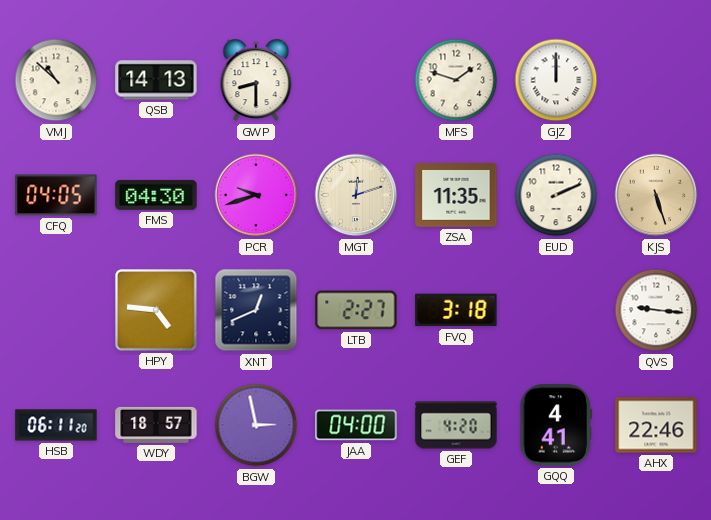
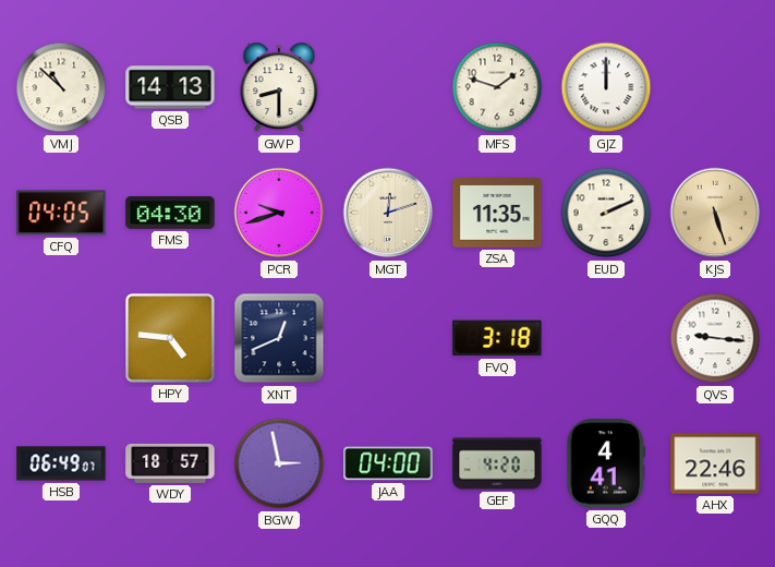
LTB: 2:27 -> none
HSB: 06:11 -> 06:49
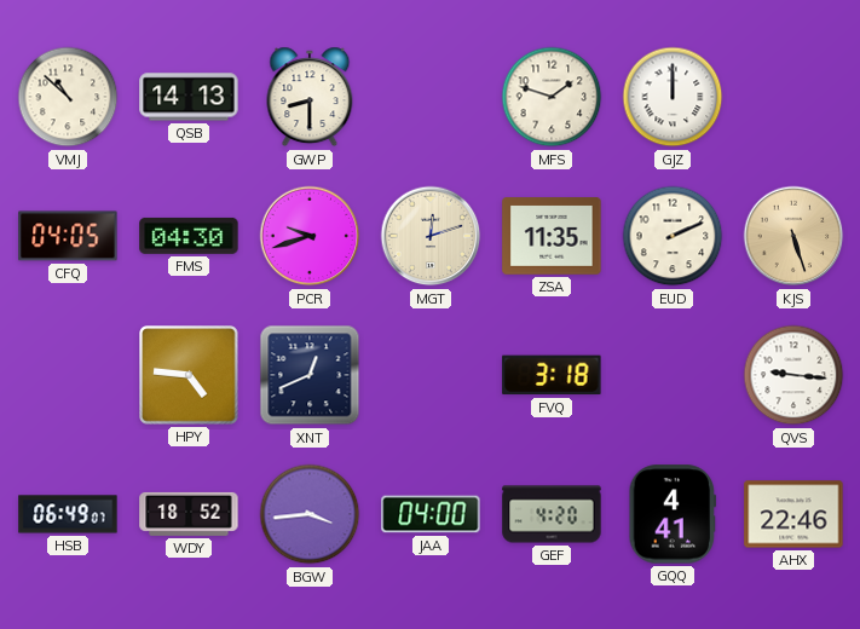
WDY: 18:57 -> 18:52
BGW: 2:58 -> 3:44
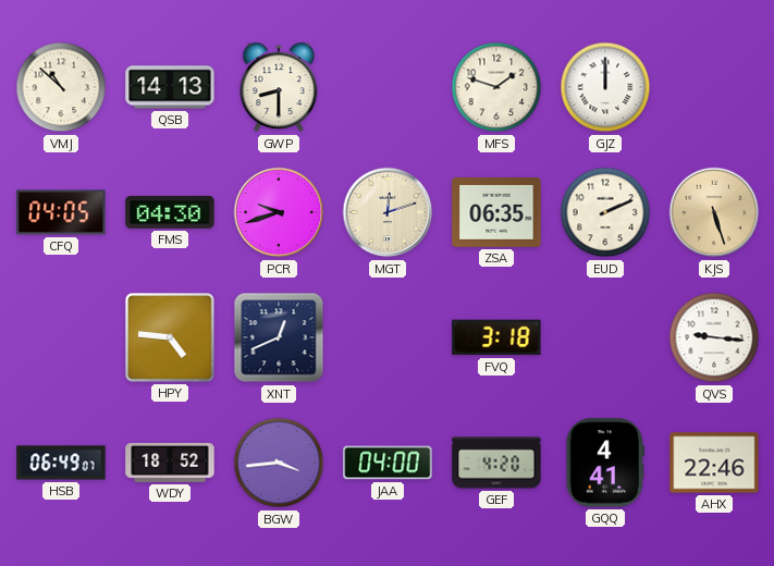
ZSA: 11:35 -> 06:35
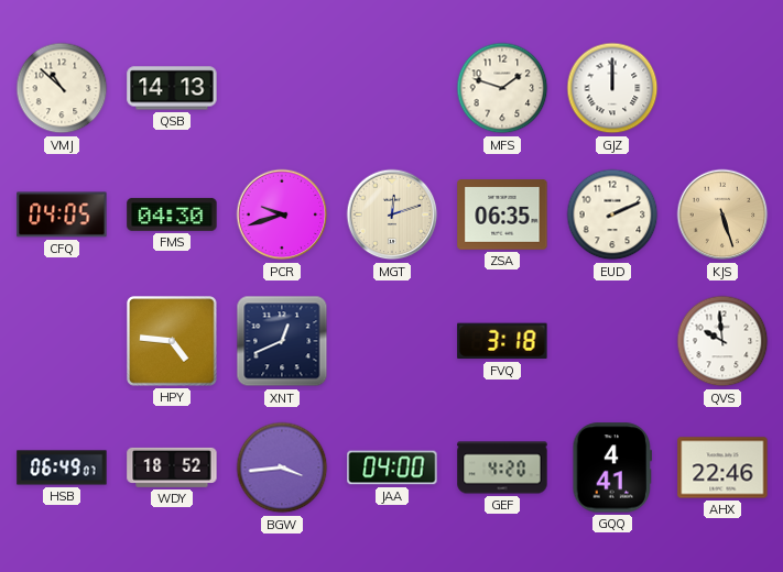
GWP: 8:30 -> none
QVS: 9:16 -> 9:59
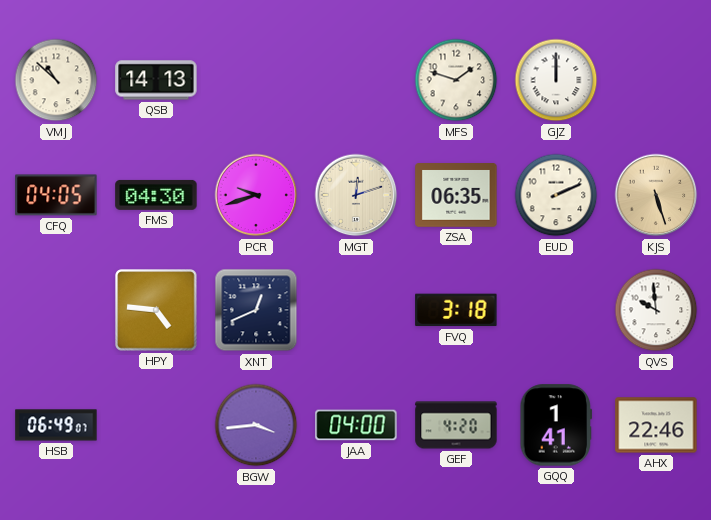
WDY: 18:52 -> none
GQQ: 4:41 -> 1:41
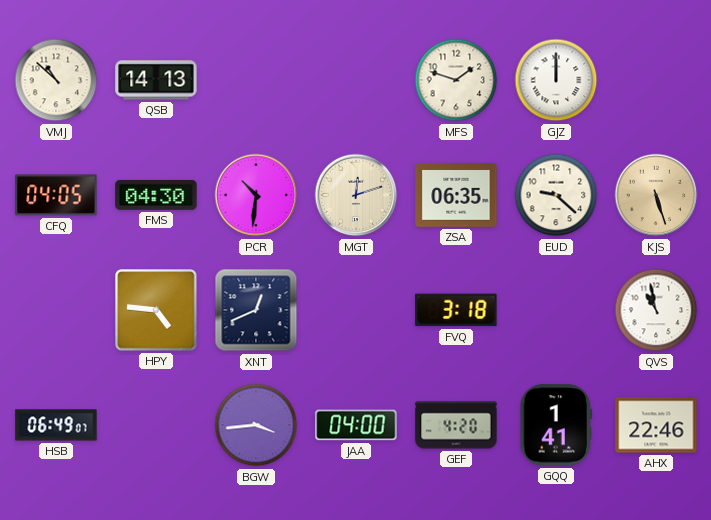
PCR: 9:42 -> 10:31
EUD: 2:11 -> 9:22
QVS: 9:59 -> 10:58
